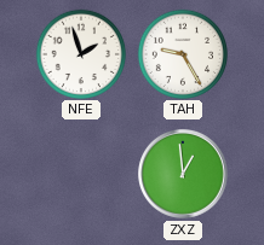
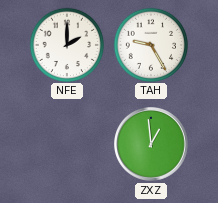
NFE: 1:57 -> 2:00
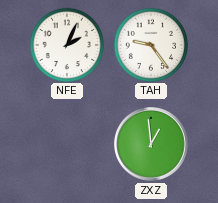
NFE: 2:00 -> 2:04
TAH: 9:25 -> 9:24
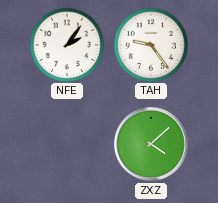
NFE: 2:04 -> 2:06
ZXZ: 12:59 -> 4:08
